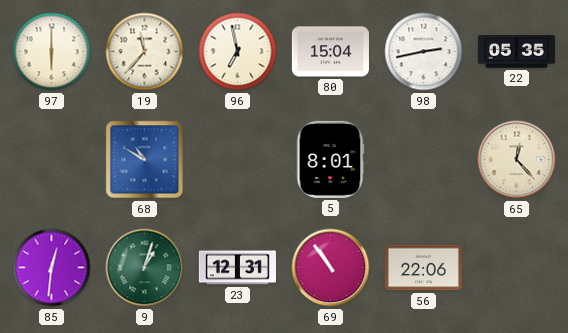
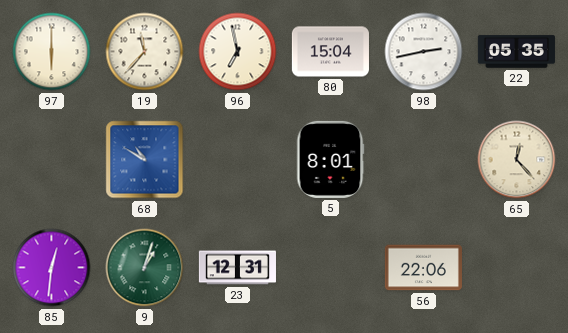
69: 10:54 -> none
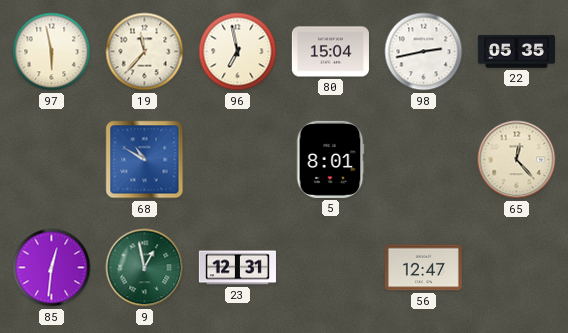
97: 6:00 -> 5:58
9: 1:03 -> 12:58
56: 22:06 -> 12:47
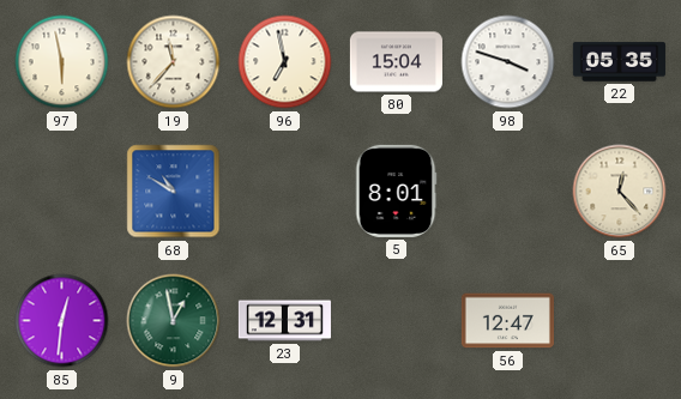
98: 2:43 -> 3:48
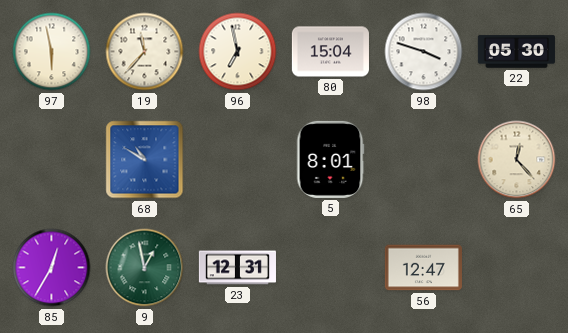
22: 05:35 -> 05:30
85: 12:31 -> 12:35
